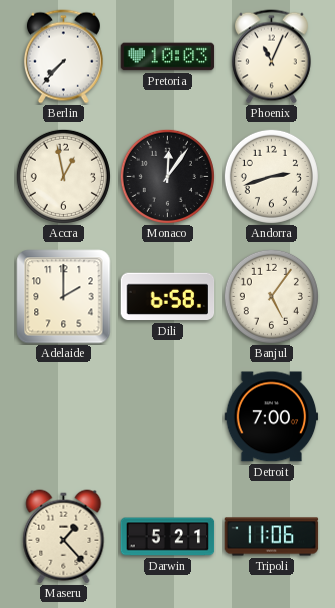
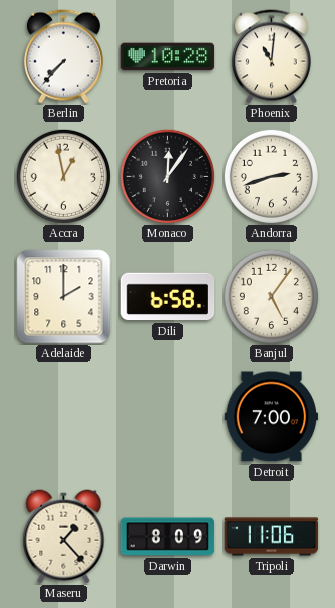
Pretoria: 10:03 -> 10:28
Phoenix: 11:04 -> 11:01
Darwin: 5:21 -> 8:09
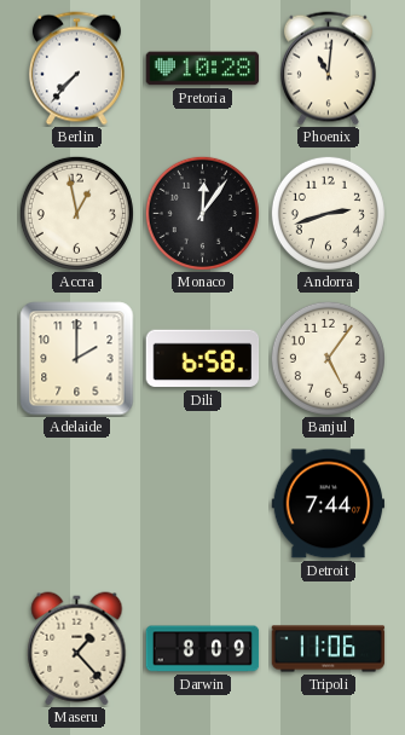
Detroit: 7:00 -> 7:44
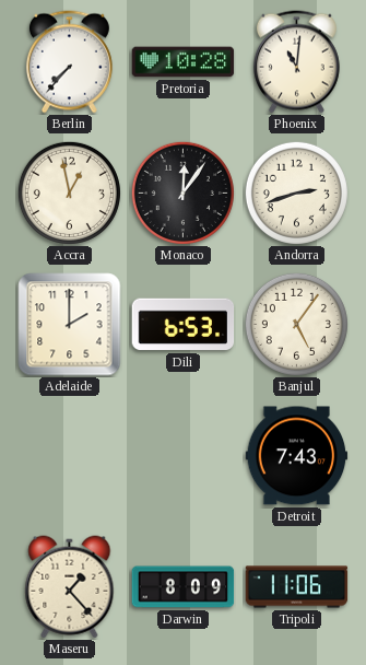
Dili: 6:58 -> 6:53
Detroit: 7:44 -> 7:43
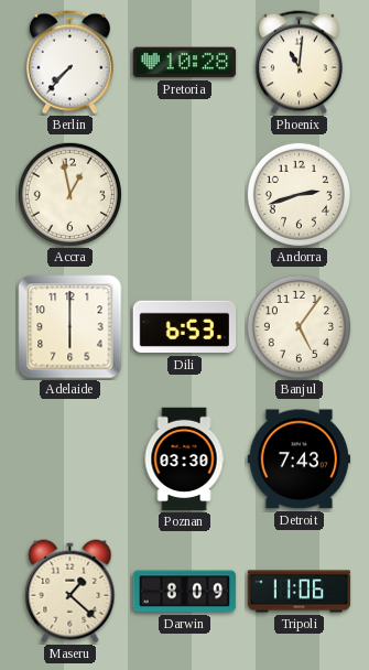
Monaco: 12:06 -> none
Adelaide: 2:00 -> 6:00
Poznan: none -> 03:30
Maseru: 1:23 -> 1:22
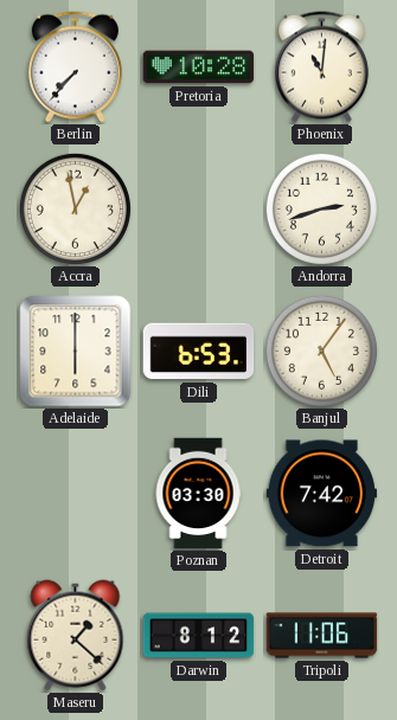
Detroit: 7:43 -> 7:42
Darwin: 8:09 -> 8:12
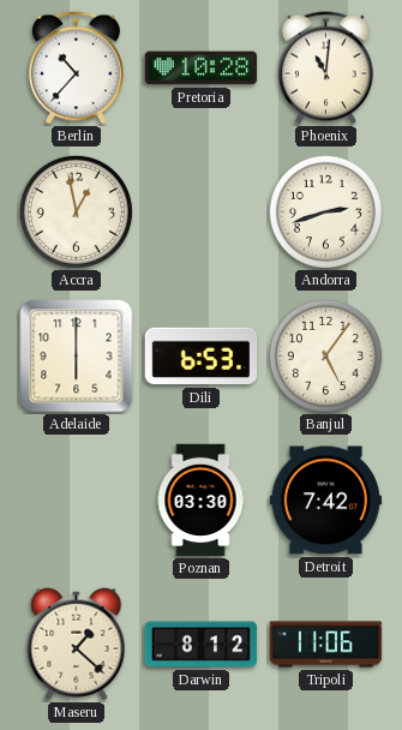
Berlin: 7:37 -> 10:37
